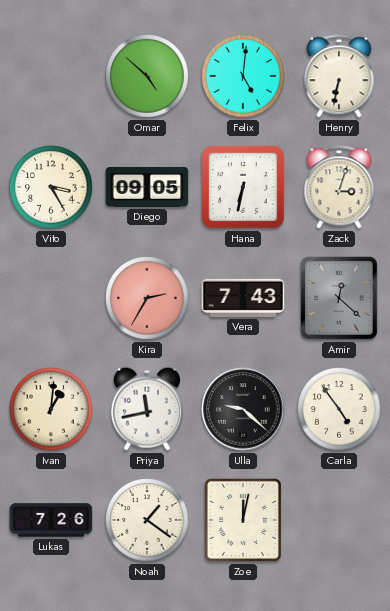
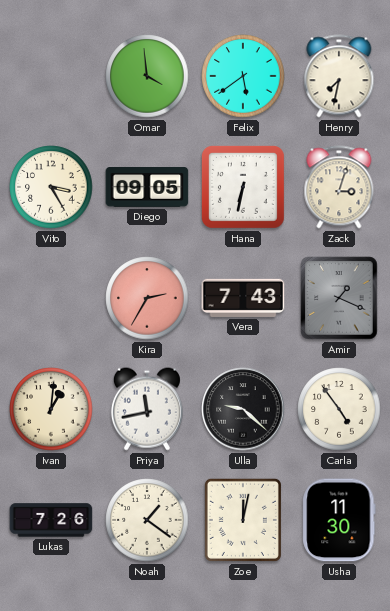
Omar: 4:52 -> 3:59
Felix: 5:01 -> 5:39
Henry: 6:32 -> 7:32
Amir: 12:22 -> 1:19
Usha: none -> 11:30
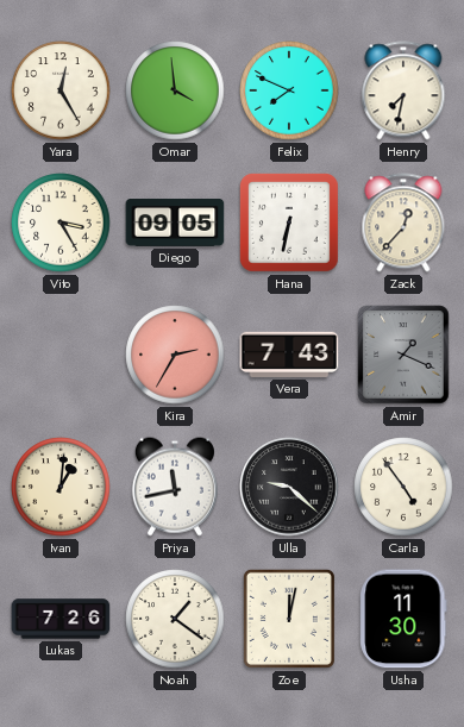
Yara: none -> 12:25
Felix: 5:39 -> 7:49
Zack: 3:03 -> 12:37
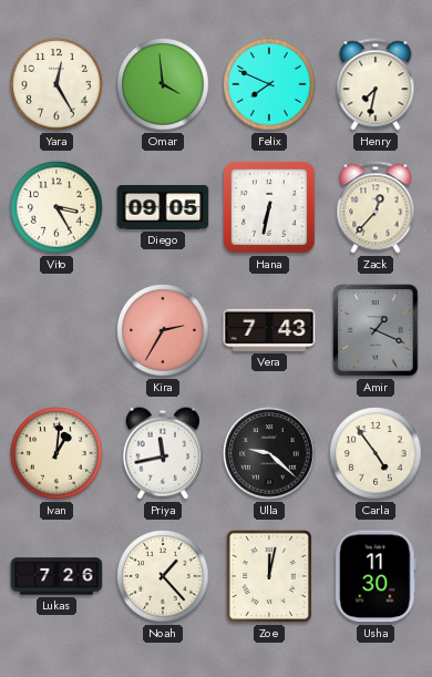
Noah: 1:21 -> 1:23
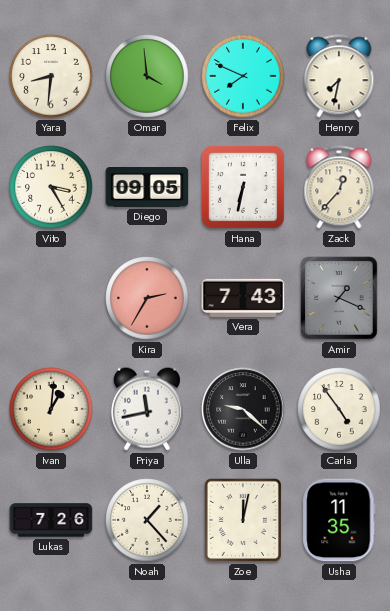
Yara: 12:25 -> 8:31
Usha: 11:30 -> 11:35
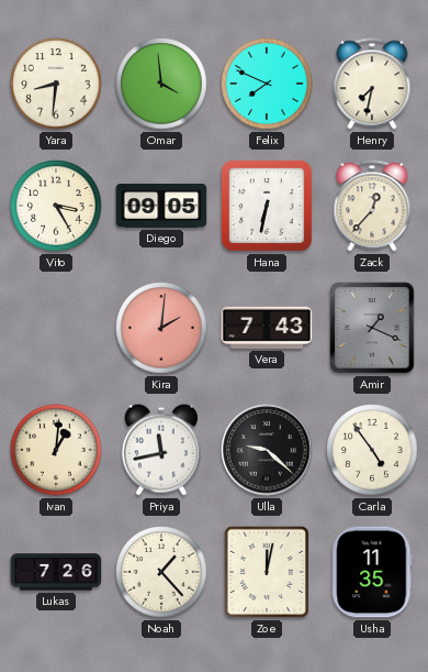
Kira: 2:35 -> 2:01
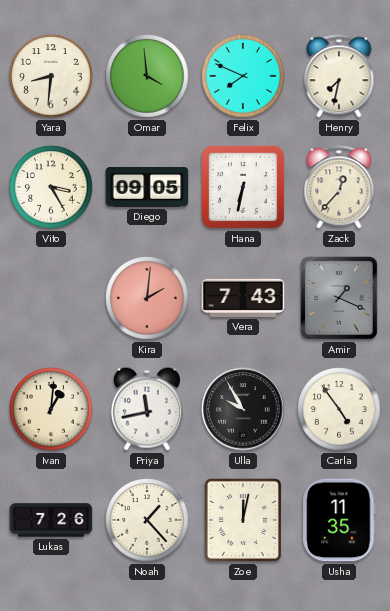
Ulla: 9:22 -> 9:55
